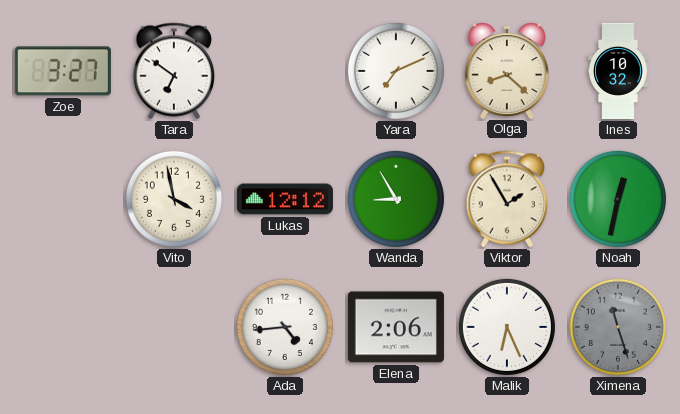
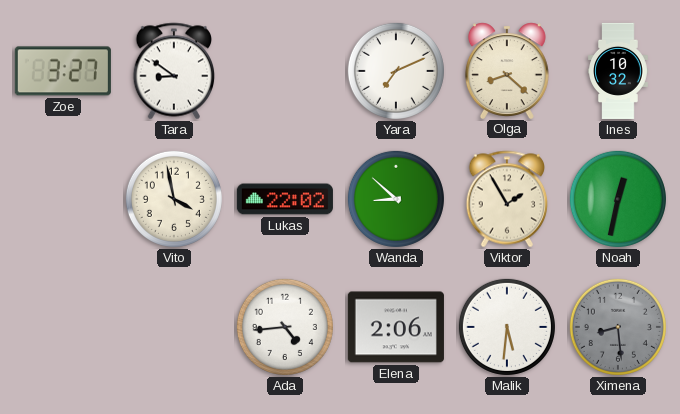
Tara: 6:51 -> 8:51
Lukas: 12:12 -> 22:02
Wanda: 8:55 -> 8:52
Malik: 6:26 -> 5:31
Ximena: 11:27 -> 8:29
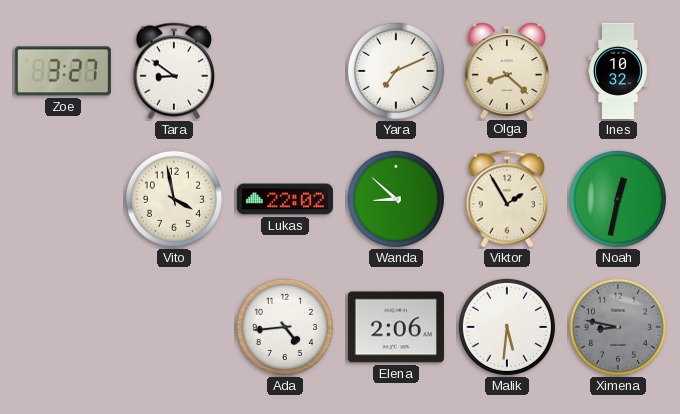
Ximena: 8:29 -> 8:47
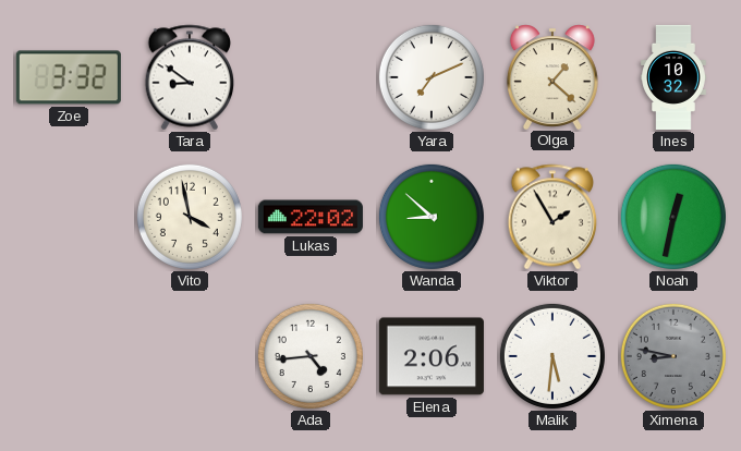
Zoe: 3:27 -> 3:32
Olga: 8:22 -> 1:22
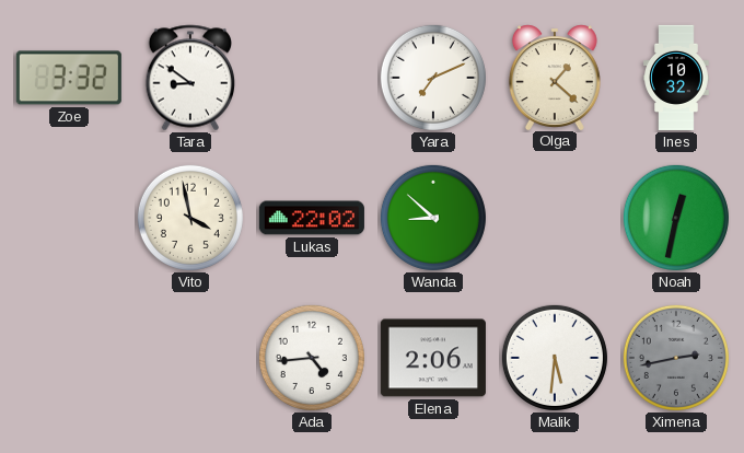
Viktor: 1:55 -> none
Ximena: 8:47 -> 2:43
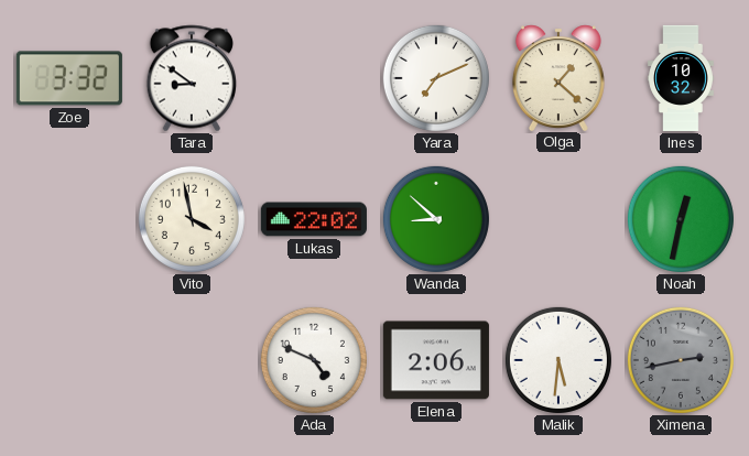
Ada: 4:44 -> 4:49
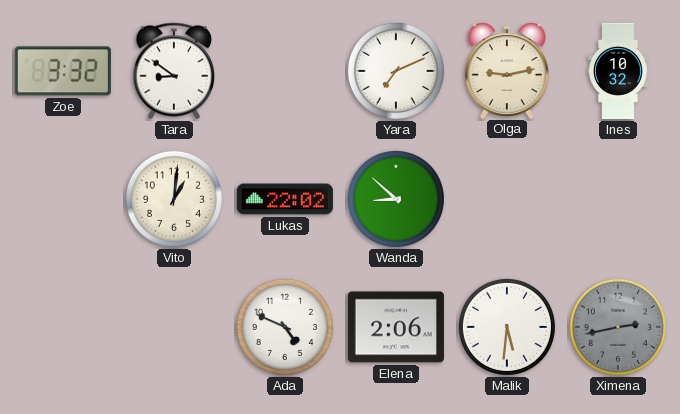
Olga: 1:22 -> 9:13
Vito: 3:58 -> 1:01
Noah: 12:32 -> none
